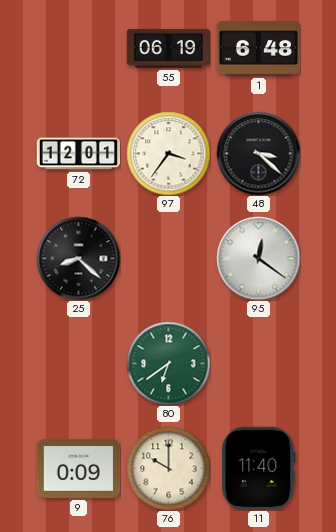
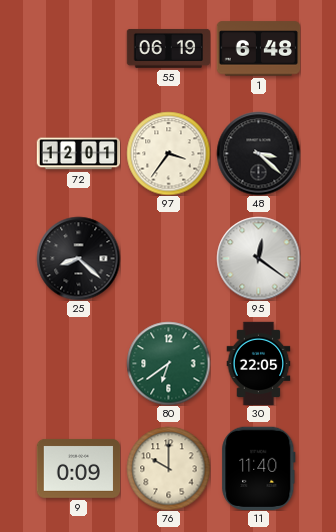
30: none -> 22:05
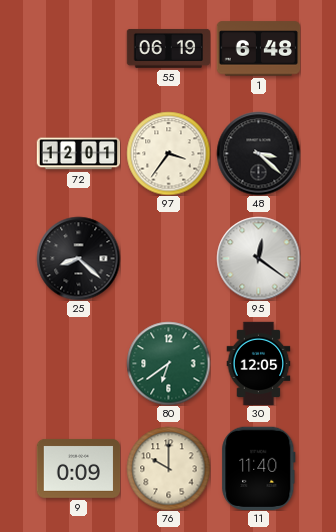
30: 22:05 -> 12:05
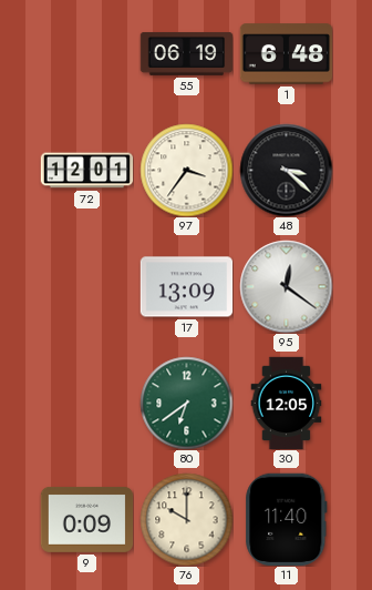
25: 8:22 -> none
17: none -> 13:09
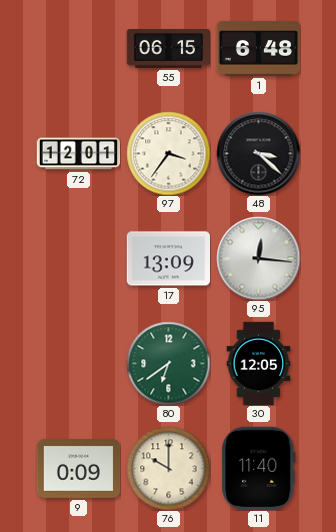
55: 06:19 -> 06:15
95: 12:21 -> 12:16
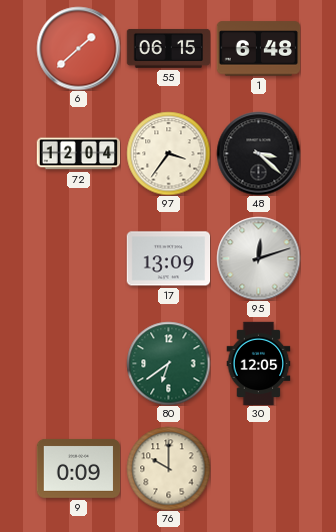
6: none -> 1:38
72: 12:01 -> 12:04
95: 12:16 -> 12:12
11: 11:40 -> none
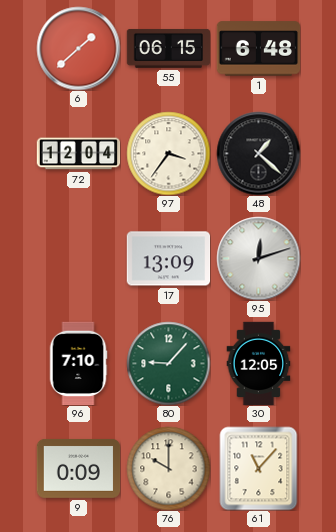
48: 3:22 -> 1:22
96: none -> 7:10
80: 6:39 -> 9:07
61: none -> 11:07
